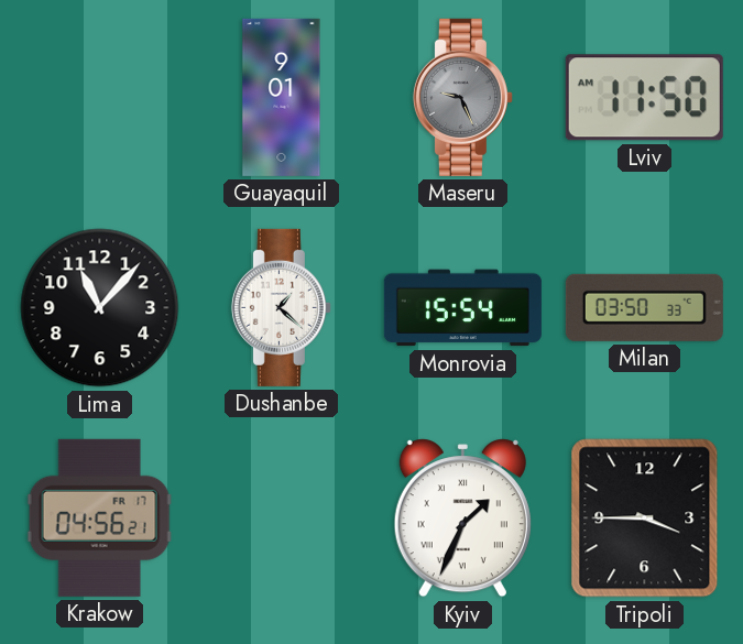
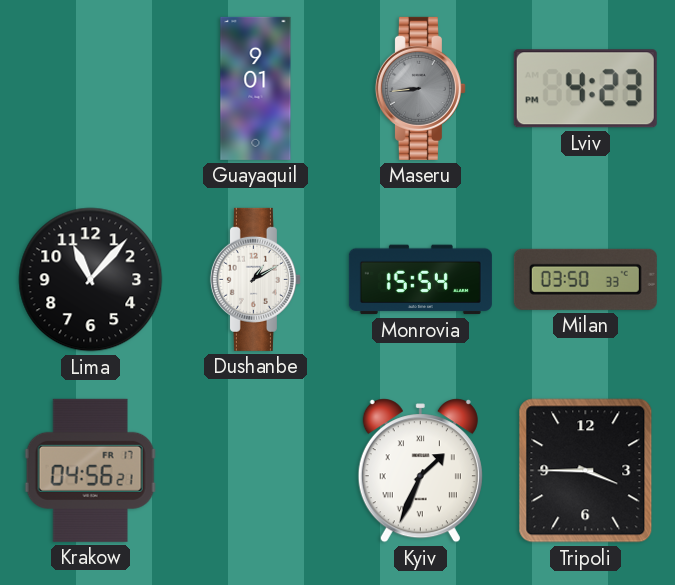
Maseru: 9:26 -> 8:44
Lviv: 11:50 -> 4:23
Dushanbe: 1:22 -> 1:10
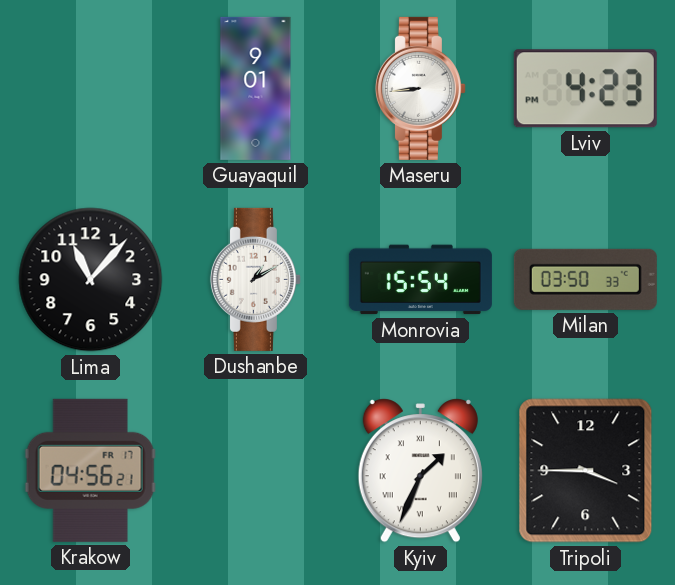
Maseru dial: grey -> white
